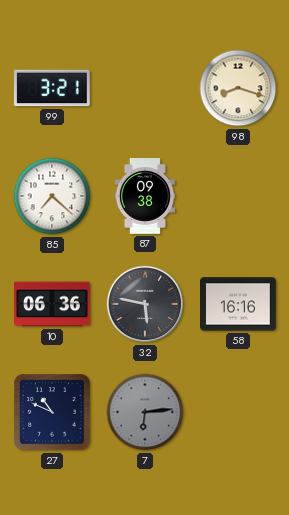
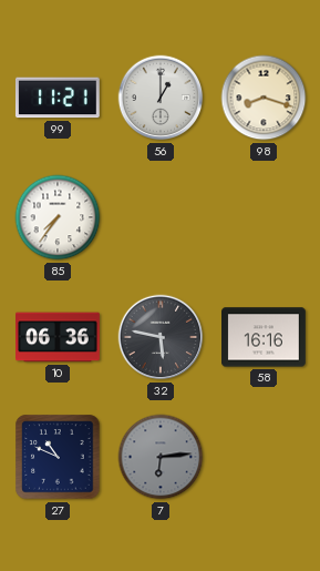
99: 3:21 -> 11:21
56: none -> 1:00
85: 7:22 -> 7:36
87: 09:38 -> none
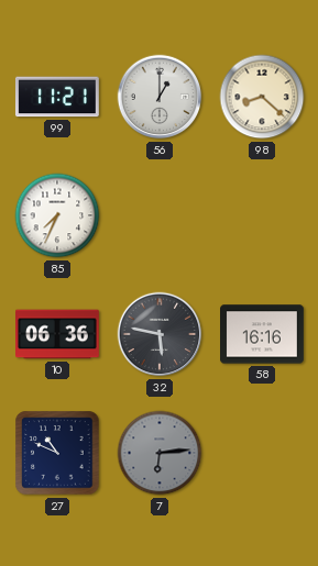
98: 8:18 -> 8:22
85: 7:36 -> 7:34
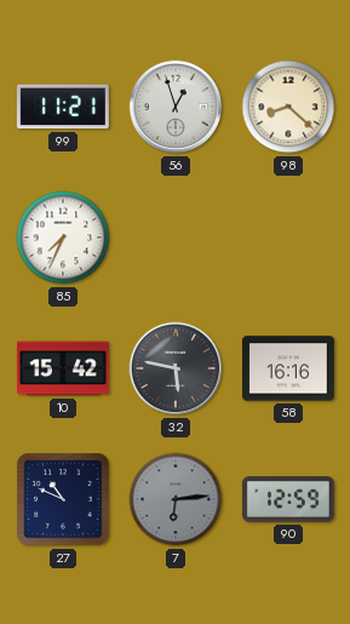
56: 1:00 -> 12:57
10: 06:36 -> 15:42
90: none -> 12:59
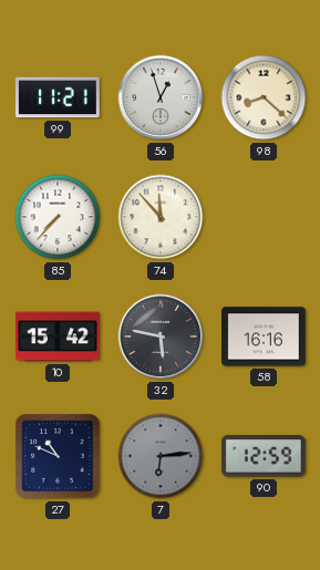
85: 7:34 -> 7:37
74: none -> 11:53
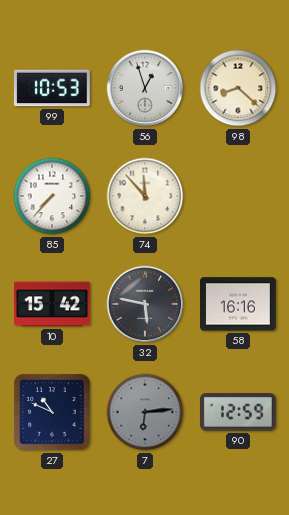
99: 11:21 -> 10:53
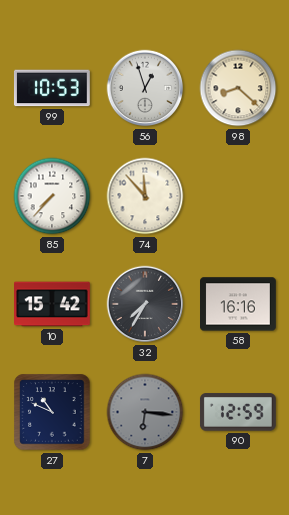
32: 5:47 -> 7:35
7: 6:14 -> 6:16
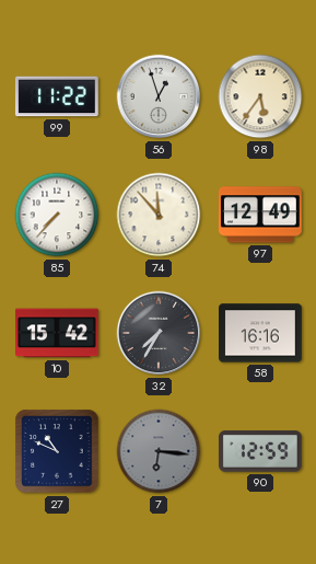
99: 10:53 -> 11:22
98: 8:22 -> 5:36
97: none -> 12:49
